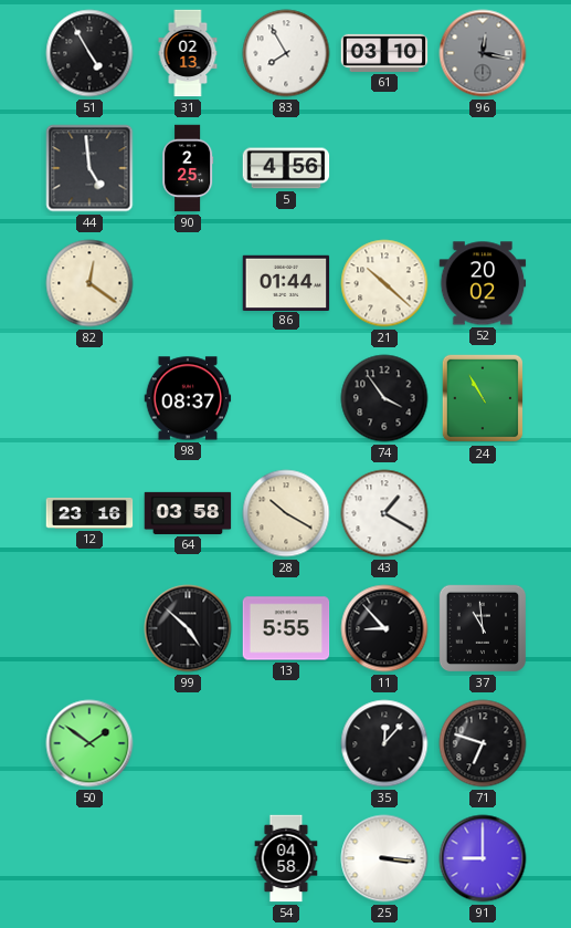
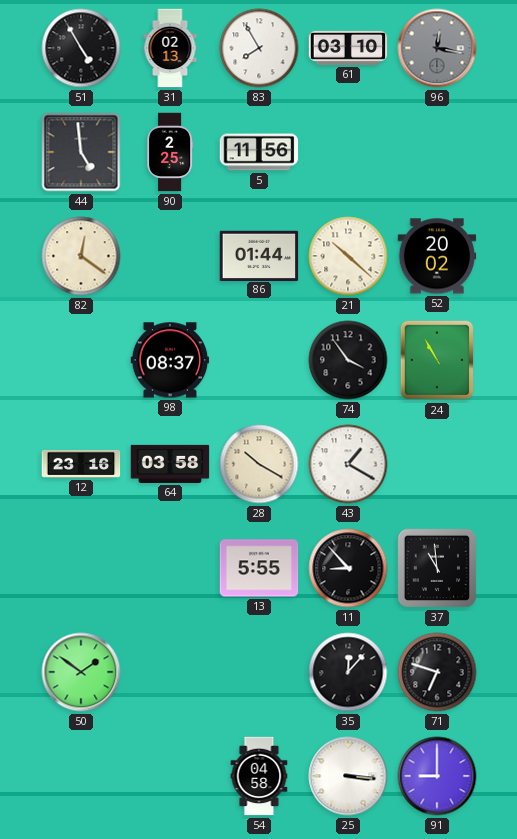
5: 4:56 -> 11:56
99: 4:52 -> none
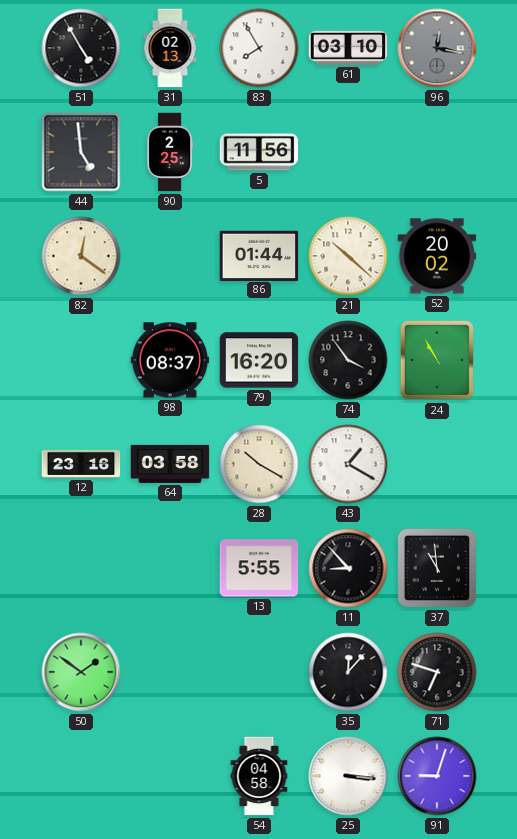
79: none -> 16:20
91: 9:00 -> 9:03
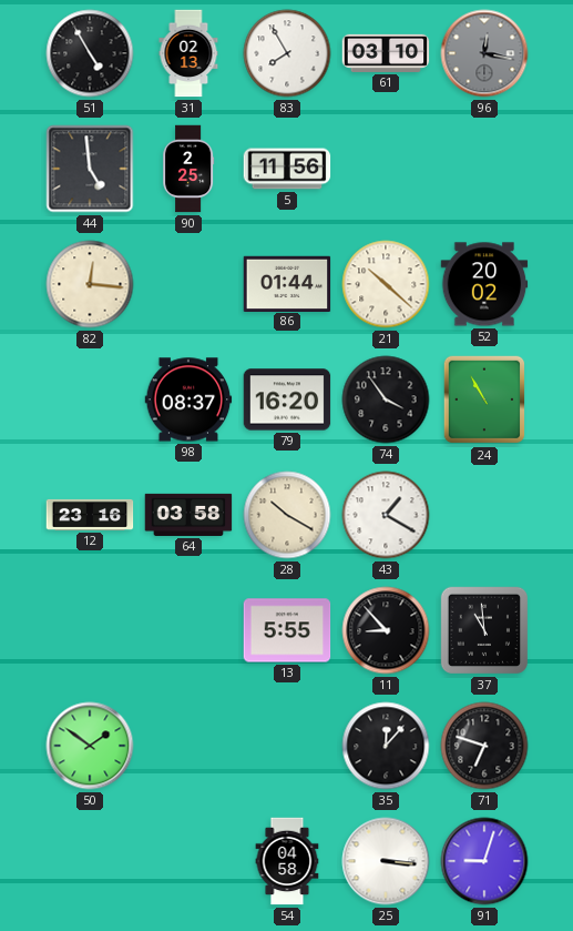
82: 12:21 -> 12:16
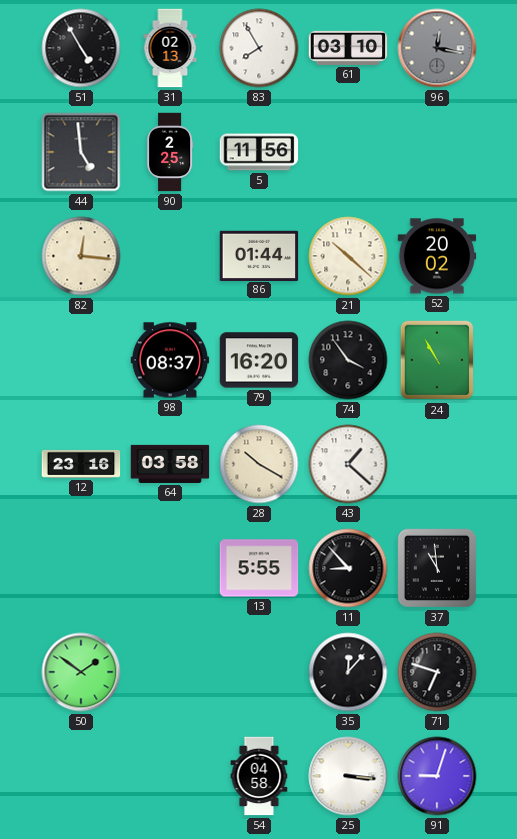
43: 1:20 -> 1:22
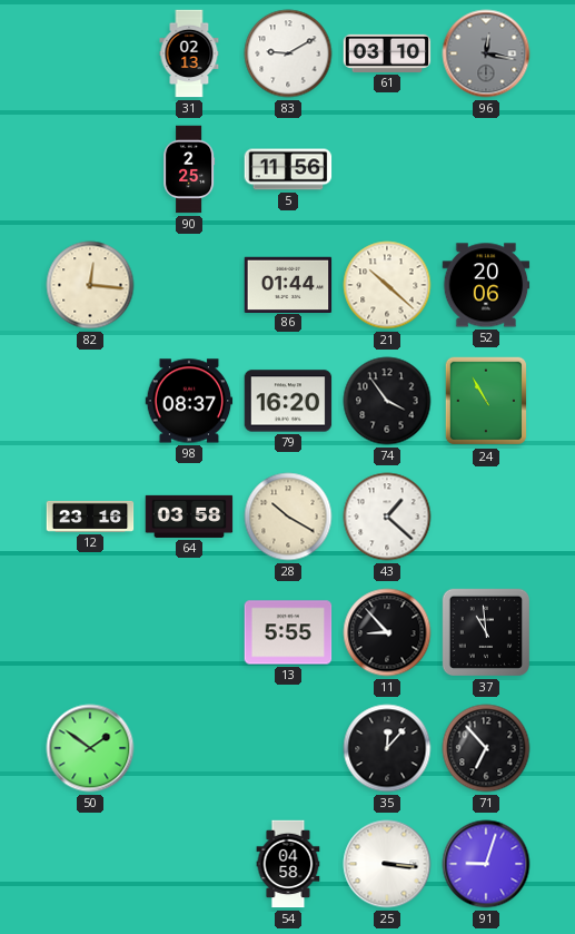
51: 4:55 -> none
83: 7:55 -> 9:10
44: 4:59 -> none
52: 20:02 -> 20:06
71: 6:48 -> 6:53
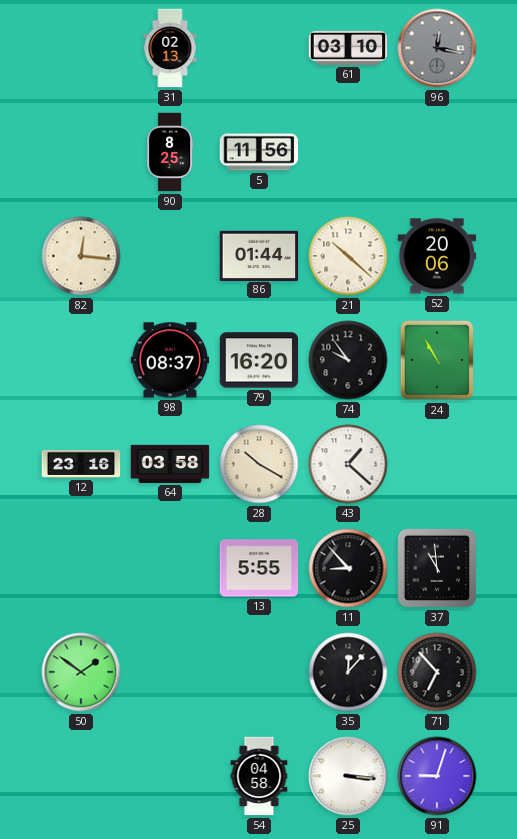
83: 9:10 -> none
90: 2:25 -> 8:25
74: 3:54 -> 9:54
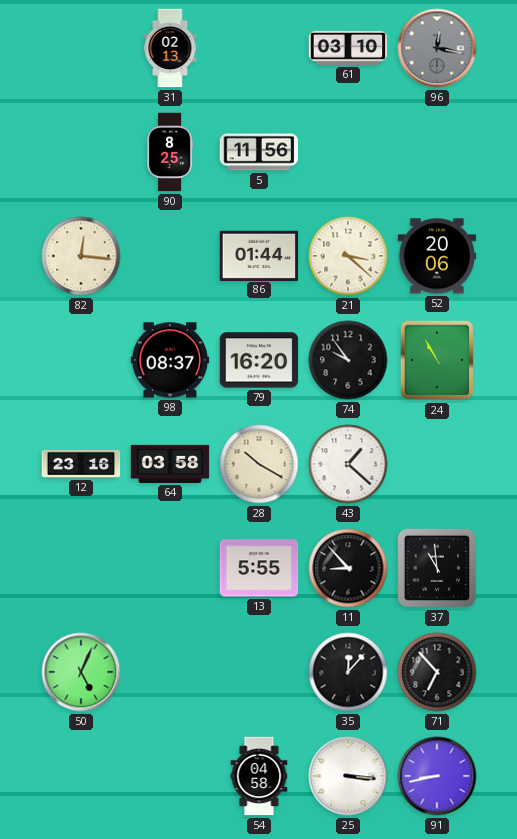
21: 10:22 -> 3:22
50: 1:51 -> 5:04
91: 9:03 -> 8:43
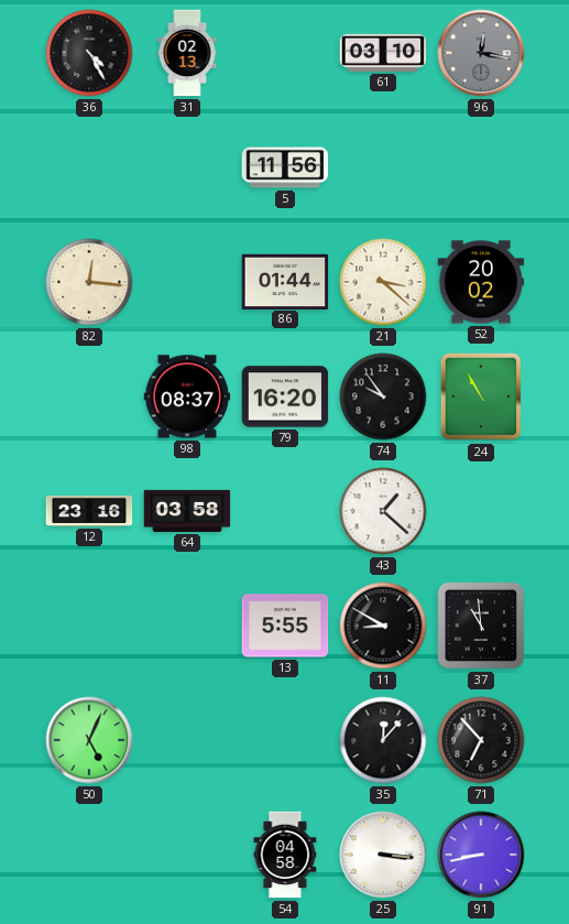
36: none -> 4:25
90: 8:25 -> none
52: 20:06 -> 20:02
28: 10:20 -> none
11: 8:53 -> 8:50
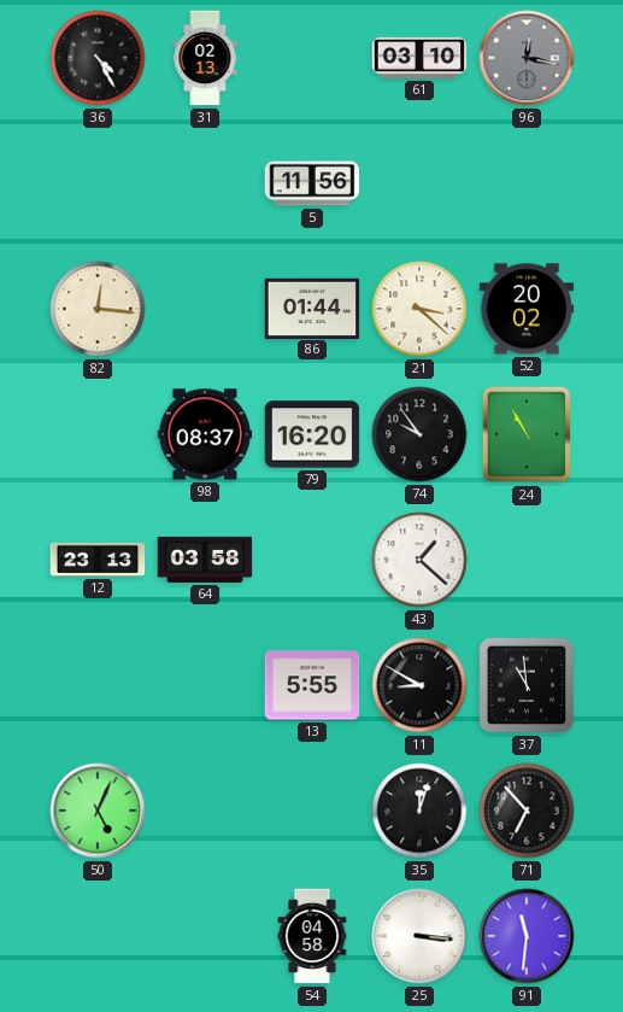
12: 23:16 -> 23:13
35: 12:07 -> 12:03
91: 8:43 -> 11:31
